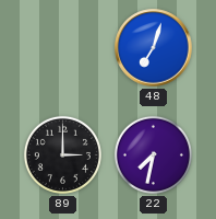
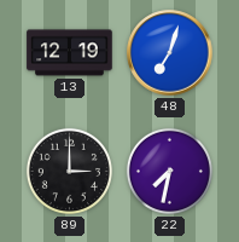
13: none -> 12:19
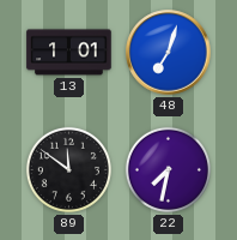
13: 12:19 -> 1:01
89: 3:00 -> 11:51
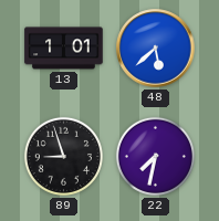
48: 7:03 -> 5:38
89: 11:51 -> 8:57
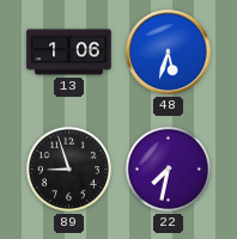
13: 1:01 -> 1:06
48: 5:38 -> 5:33
